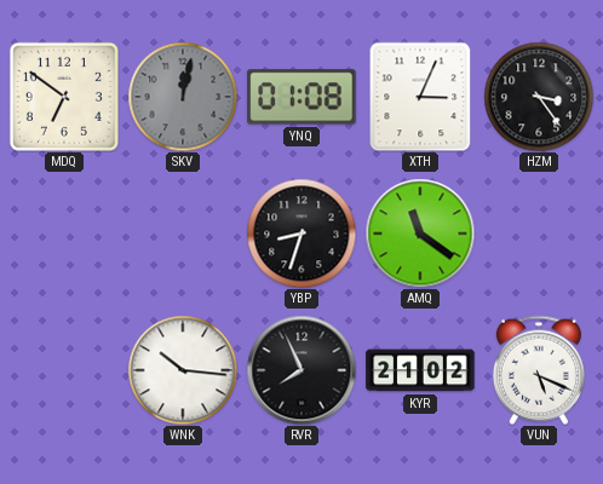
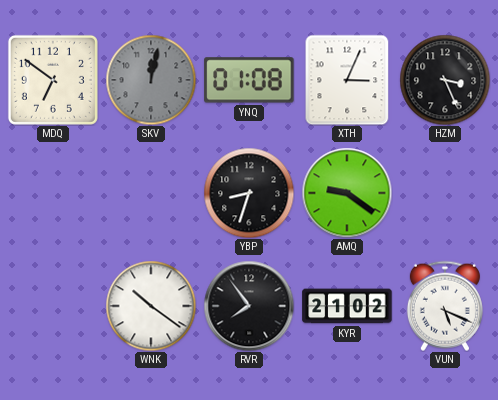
HZM: 3:24 -> 3:26
AMQ: 11:21 -> 9:21
WNK: 10:16 -> 10:21
RVR: 7:56 -> 7:54
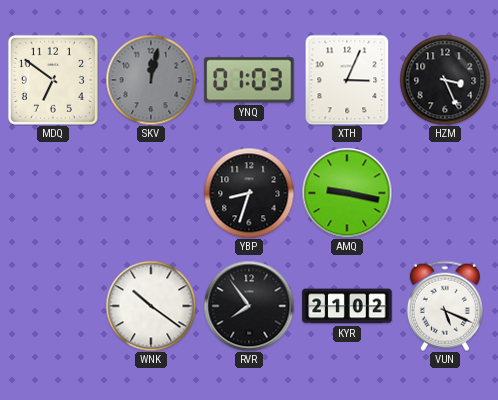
YNQ: 01:08 -> 01:03
AMQ: 9:21 -> 9:17
